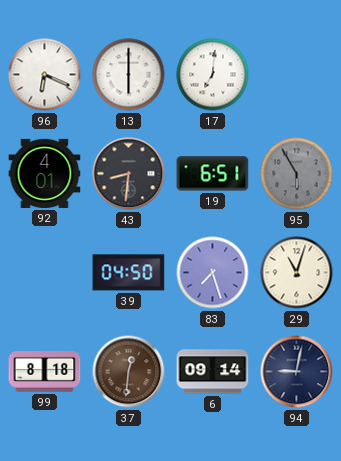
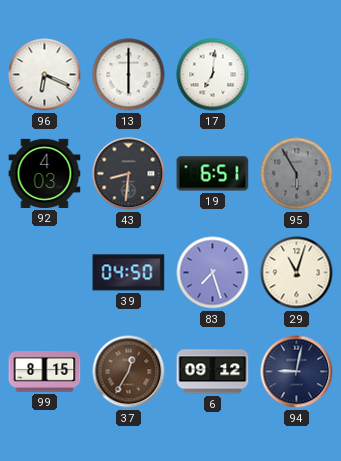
92: 4:01 -> 4:03
99: 8:18 -> 8:15
37: 12:31 -> 12:35
6: 09:14 -> 09:12
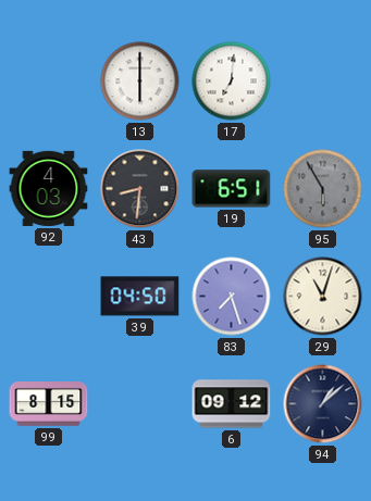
96: 6:19 -> none
37: 12:35 -> none
94: 9:02 -> 1:08
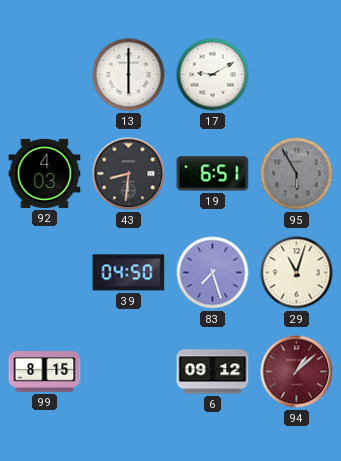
17: 7:01 -> 9:10
94 dial: navy -> burgundy
